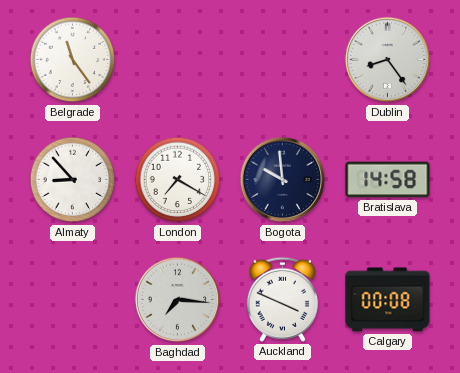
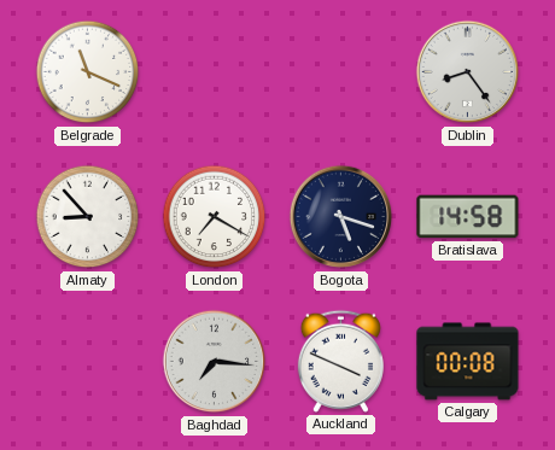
Belgrade: 11:24 -> 11:19
Bogota: 9:59 -> 5:18
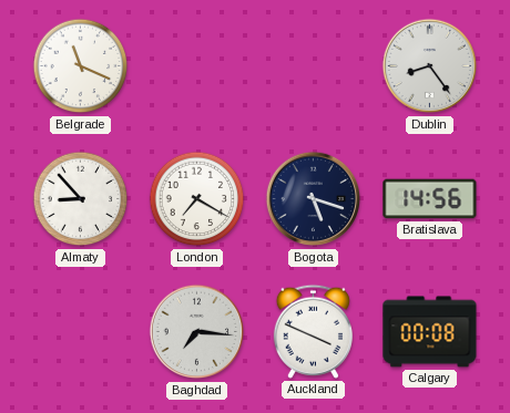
Bratislava: 14:58 -> 14:56
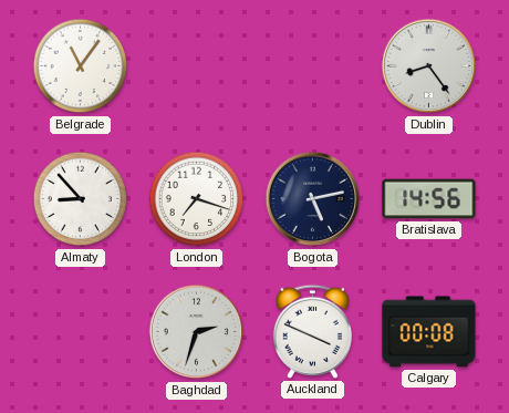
Belgrade: 11:19 -> 11:06
London: 7:20 -> 7:18
Bogota: 5:18 -> 5:13
Baghdad: 7:16 -> 2:33
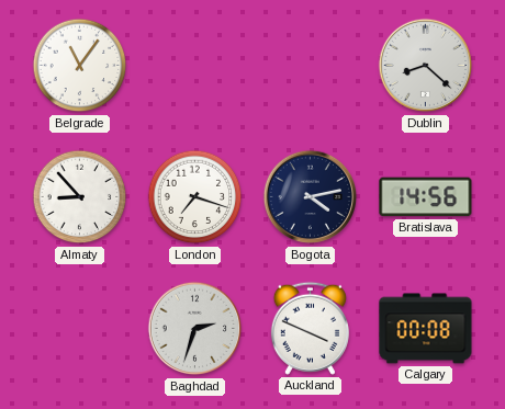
Dublin: 8:24 -> 8:22
Bogota: 5:13 -> 4:13
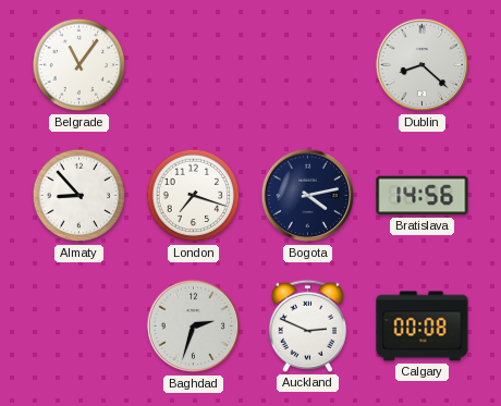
Auckland: 3:49 -> 2:49
